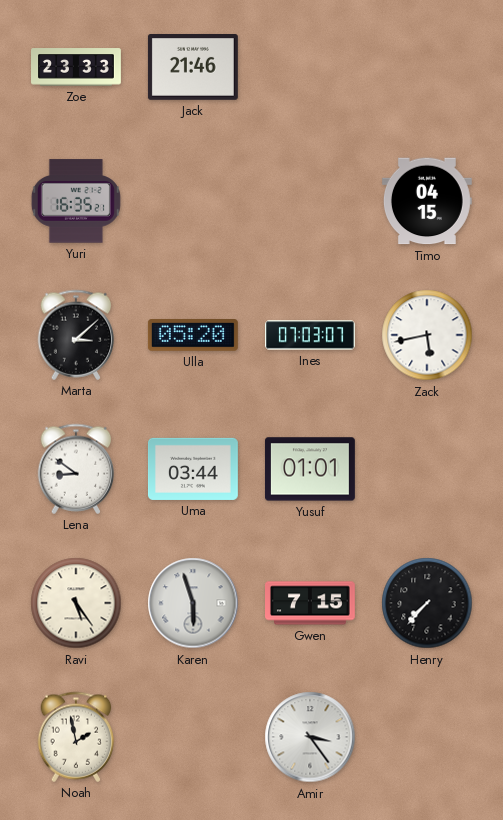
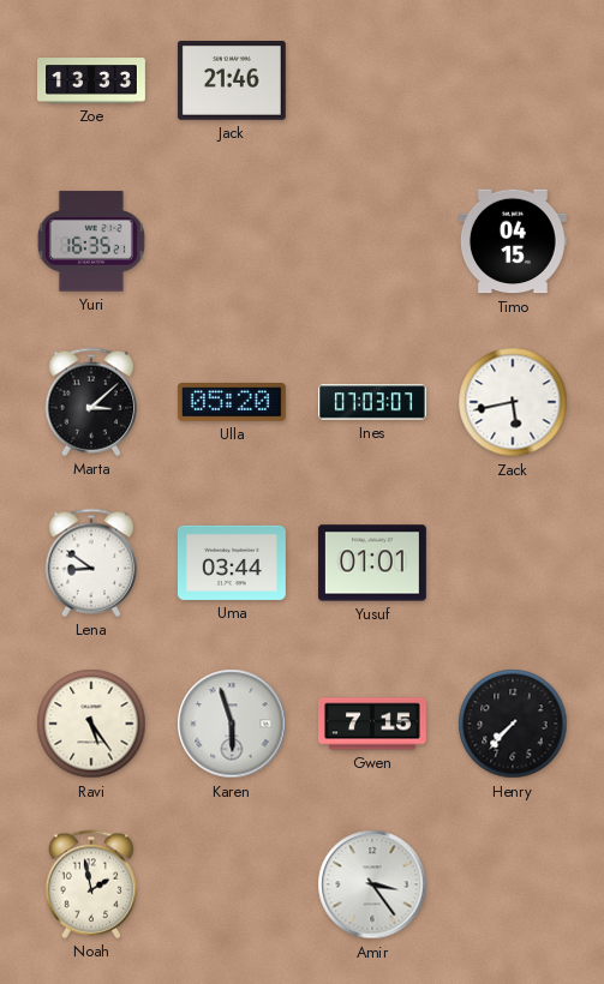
Zoe: 23:33 -> 13:33
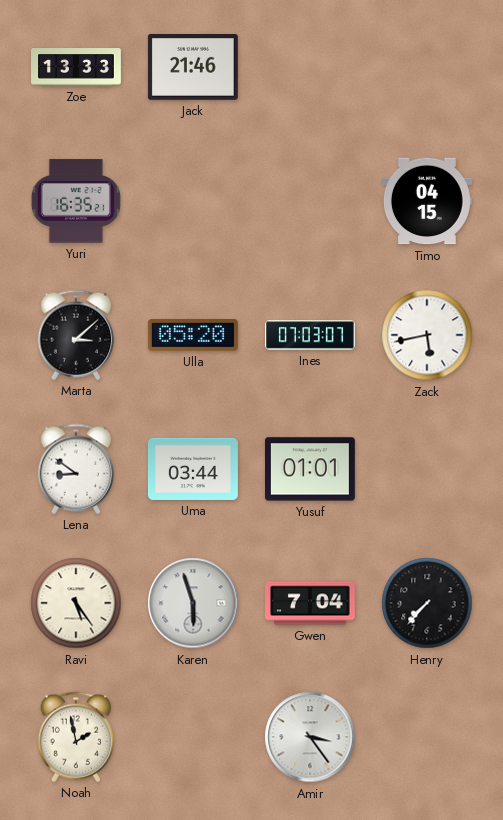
Gwen: 7:15 -> 7:04
